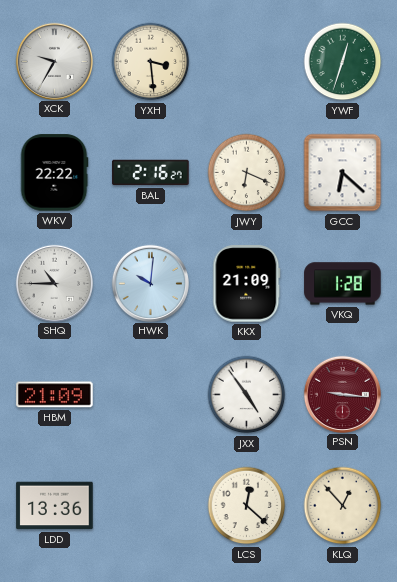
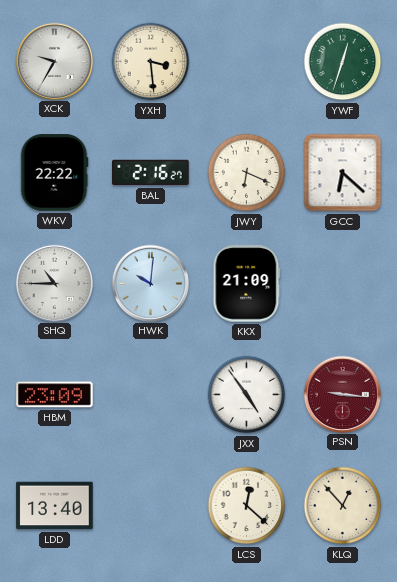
VKQ: 1:28 -> none
HBM: 21:09 -> 23:09
LDD: 13:36 -> 13:40
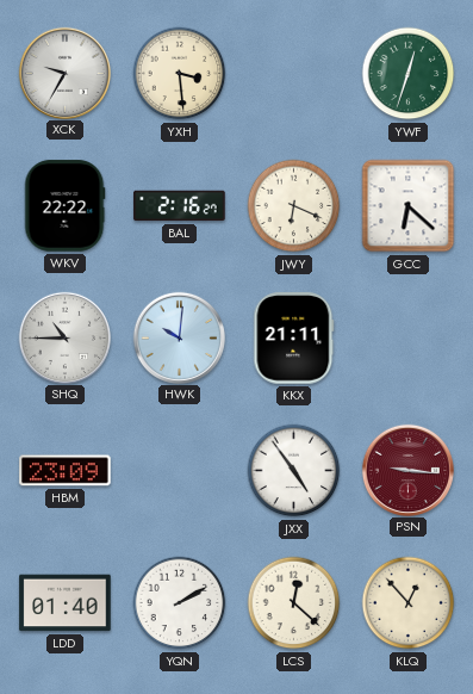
KKX: 21:09 -> 21:11
LDD: 13:40 -> 01:40
YQN: none -> 2:10
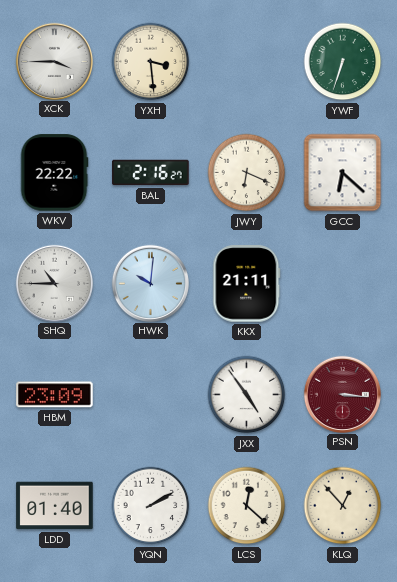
XCK: 9:35 -> 3:45
YWF: 12:33 -> 6:33
PSN: 9:16 -> 3:16
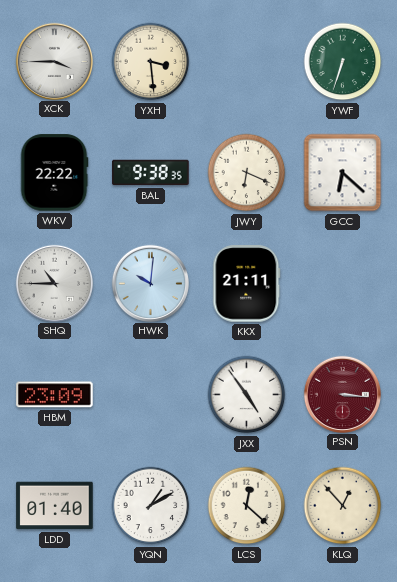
BAL: 2:16 -> 9:38
YQN: 2:10 -> 1:10
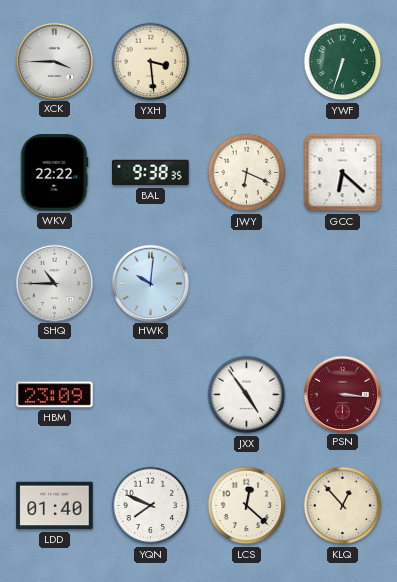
KKX: 21:11 -> none
YQN: 1:10 -> 7:49
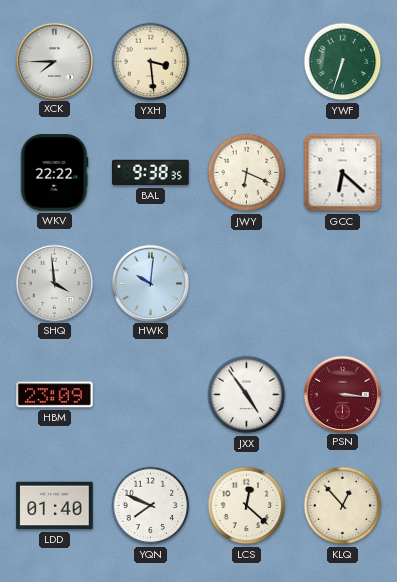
XCK: 3:45 -> 7:45
SHQ: 10:45 -> 3:59
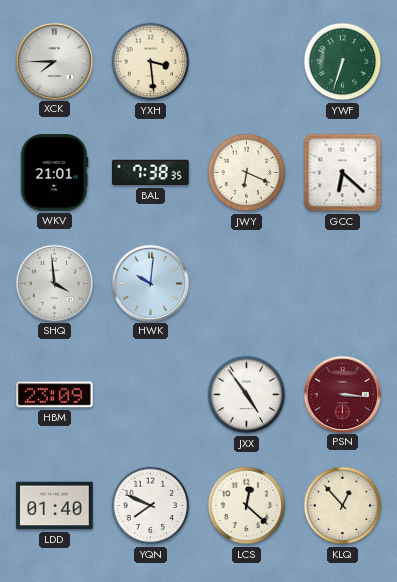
WKV: 22:22 -> 21:01
BAL: 9:38 -> 7:38
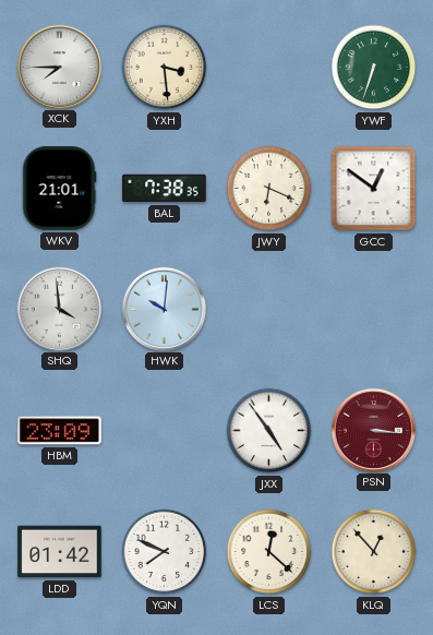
GCC: 6:22 -> 12:51
LDD: 01:40 -> 01:42
